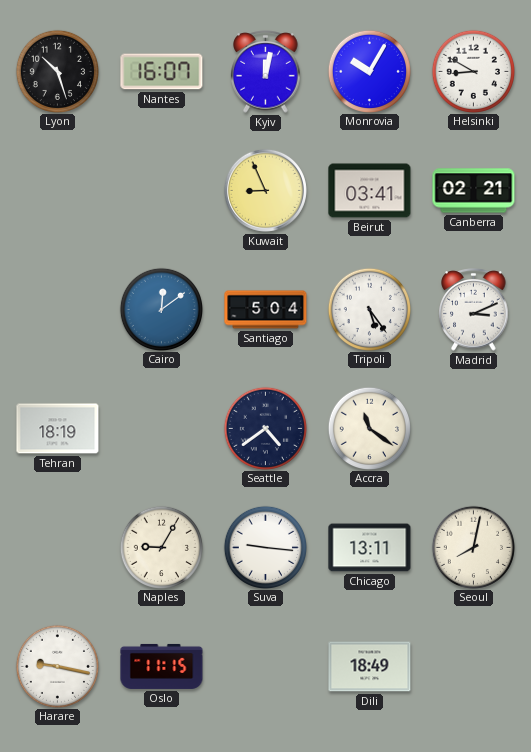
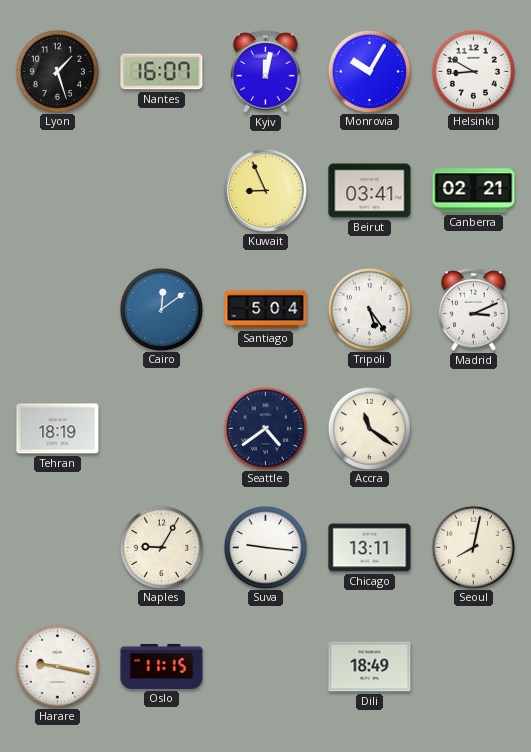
Lyon: 10:27 -> 1:27
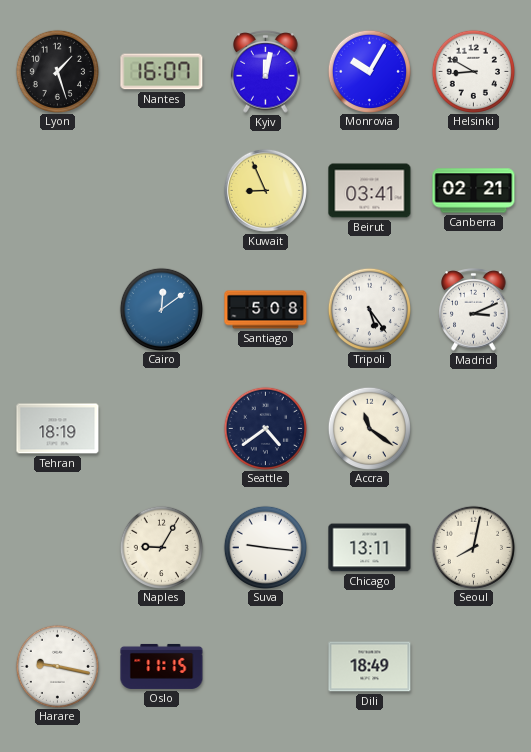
Santiago: 5:04 -> 5:08
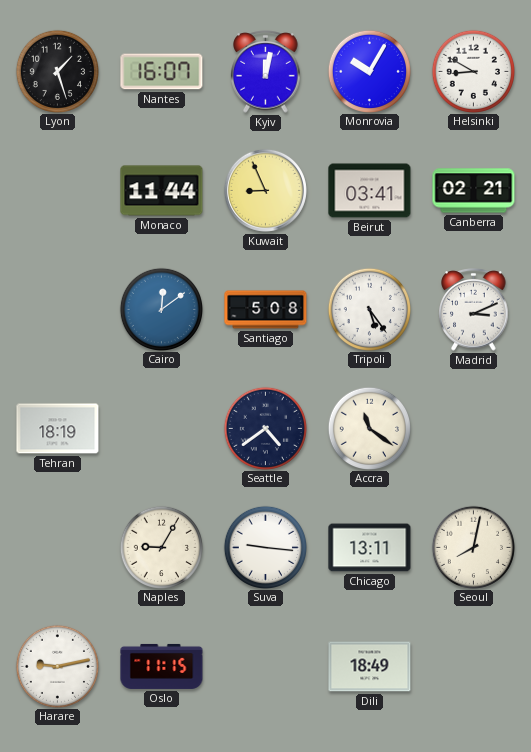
Monaco: none -> 11:44
Harare: 9:17 -> 9:13
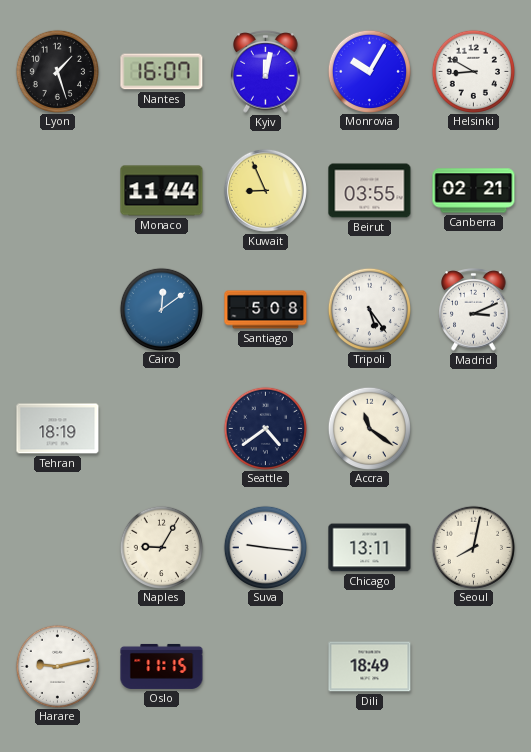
Beirut: 03:41 -> 03:55
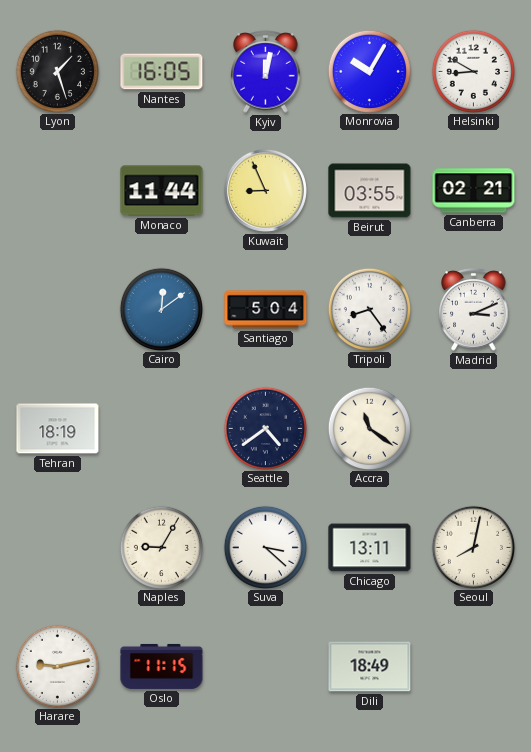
Nantes: 16:07 -> 16:05
Santiago: 5:08 -> 5:04
Tripoli: 5:24 -> 8:24
Suva: 9:16 -> 3:22
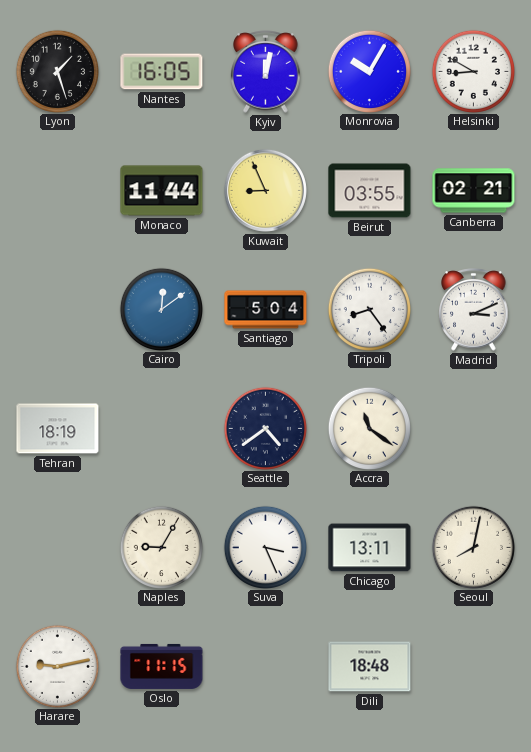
Suva: 3:22 -> 3:26
Dili: 18:49 -> 18:48
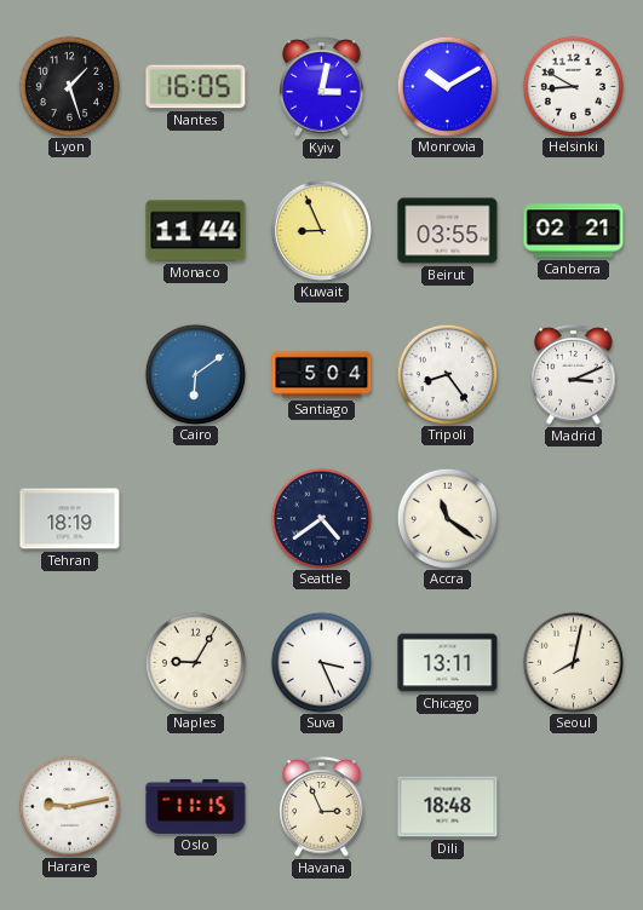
Kyiv: 12:02 -> 3:02
Monrovia: 10:05 -> 10:10
Cairo: 12:09 -> 6:09
Havana: none -> 2:56
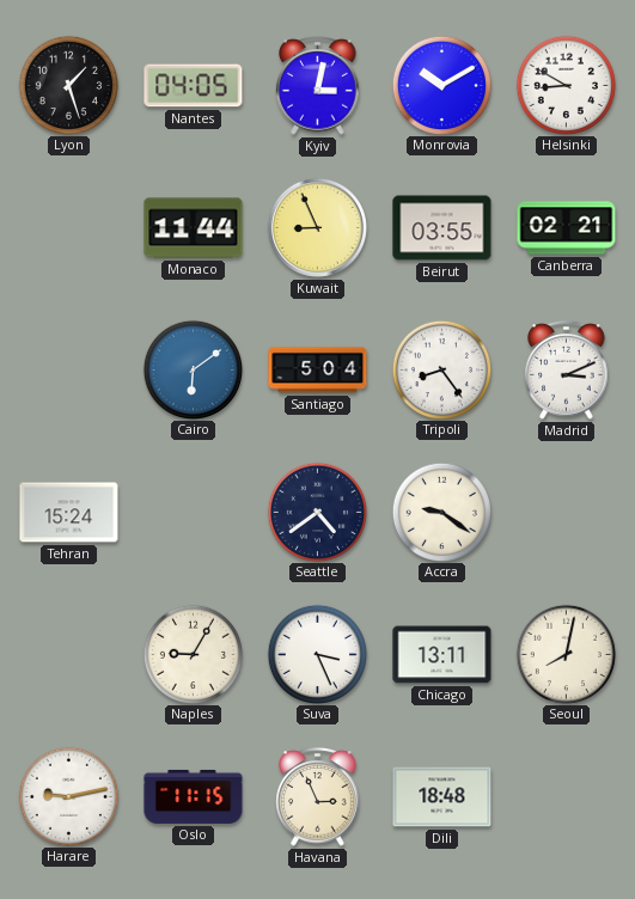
Nantes: 16:05 -> 04:05
Tehran: 18:19 -> 15:24
Accra: 11:21 -> 9:21
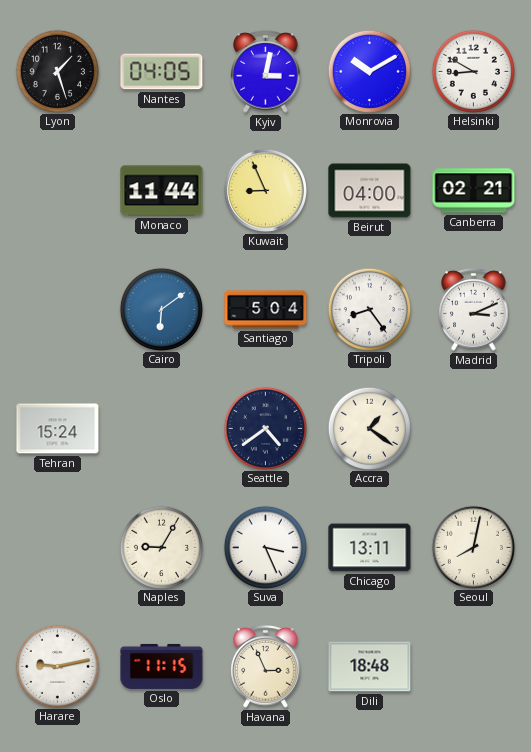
Beirut: 03:55 -> 04:00
Accra: 9:21 -> 1:21
